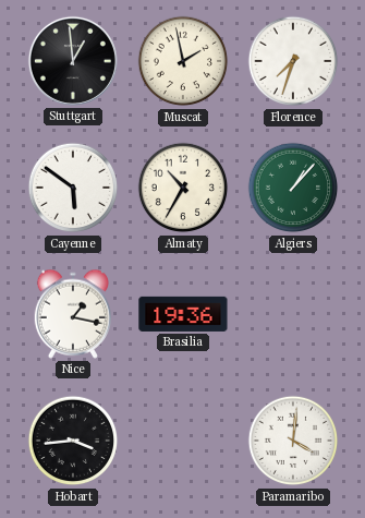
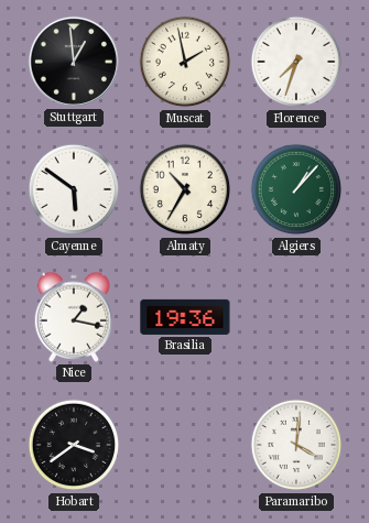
Hobart: 3:44 -> 3:39
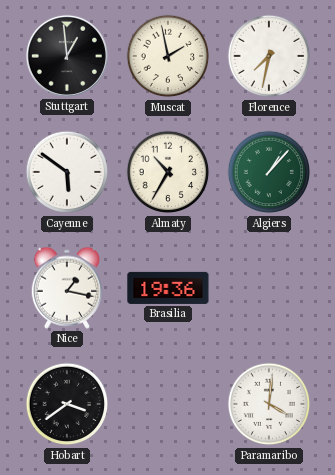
Florence: 7:33 -> 7:32
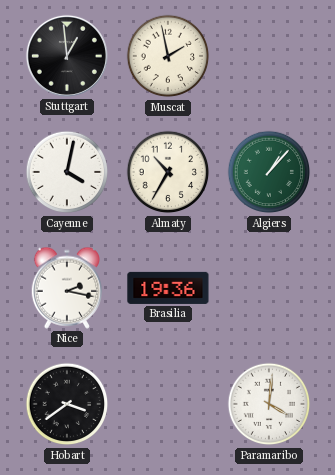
Florence: 7:32 -> none
Cayenne: 5:51 -> 4:02
Nice: 1:17 -> 2:17
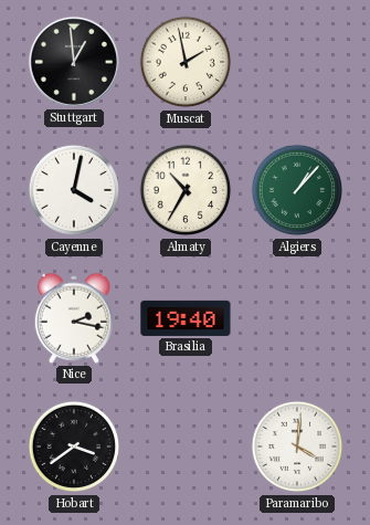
Brasilia: 19:36 -> 19:40
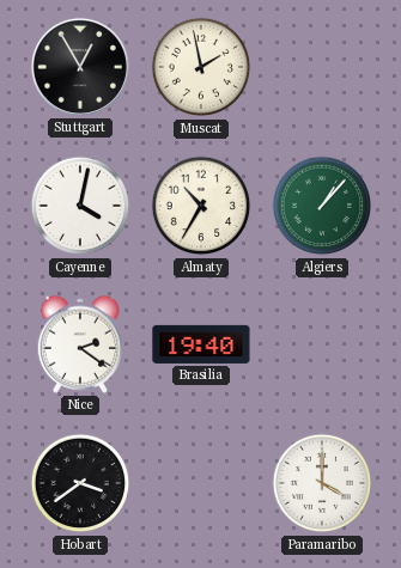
Stuttgart: 12:59 -> 12:55
Nice: 2:17 -> 2:21
Paramaribo: 4:01 -> 4:00
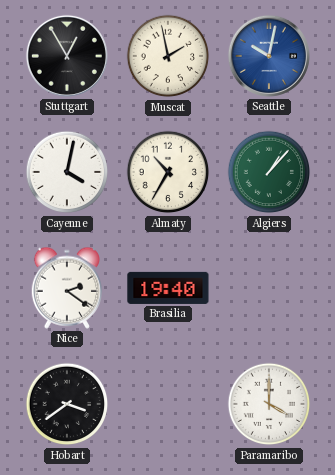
Seattle: none -> 10:02
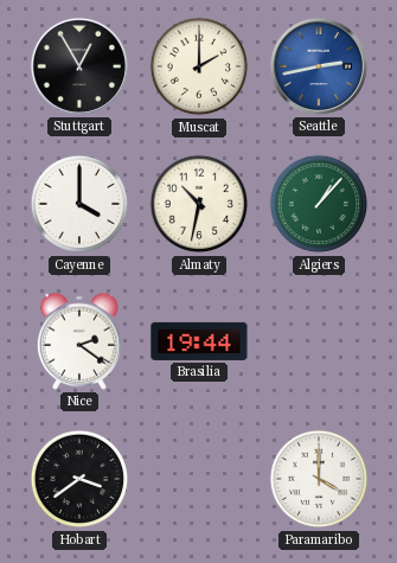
Muscat: 1:58 -> 2:00
Seattle: 10:02 -> 2:43
Cayenne: 4:02 -> 4:00
Almaty: 10:35 -> 10:32
Brasilia: 19:40 -> 19:44
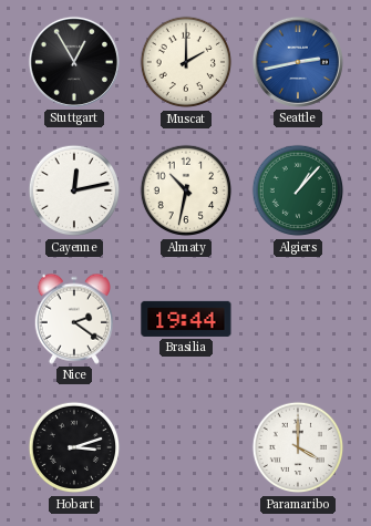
Cayenne: 4:00 -> 12:13
Hobart: 3:39 -> 3:12
